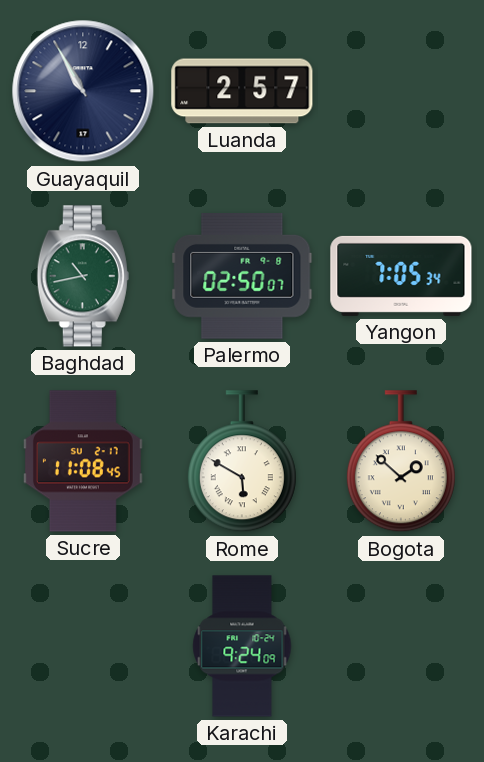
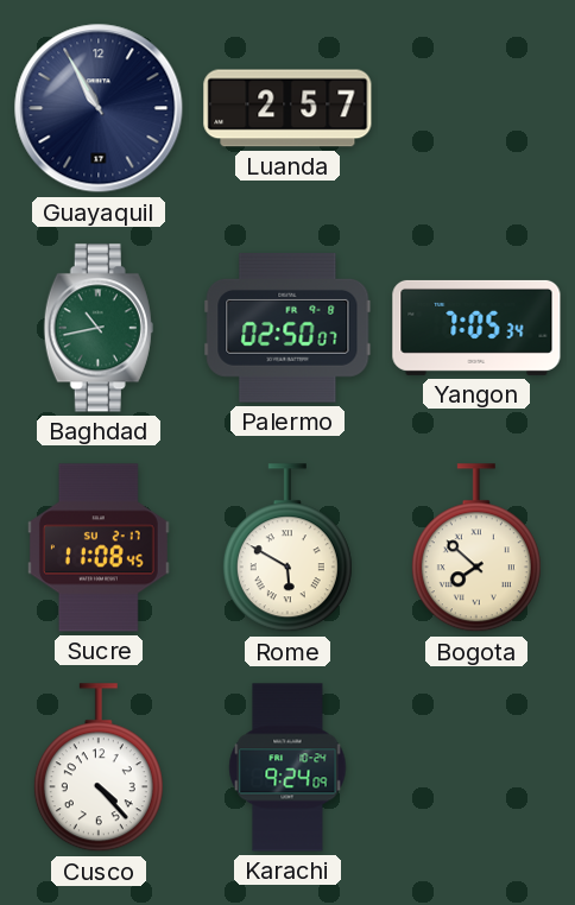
Bogota: 1:52 -> 7:52
Cusco: none -> 4:23
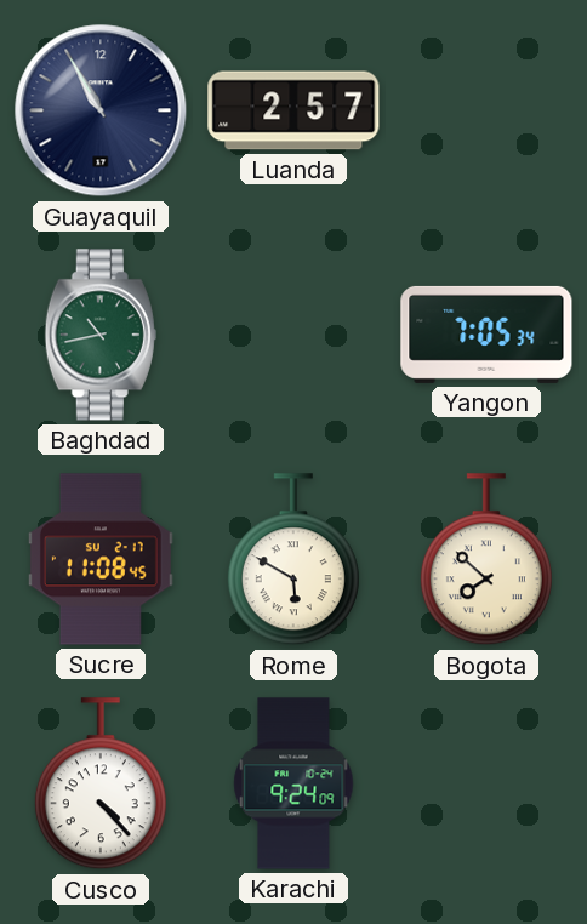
Palermo: 02:50 -> none
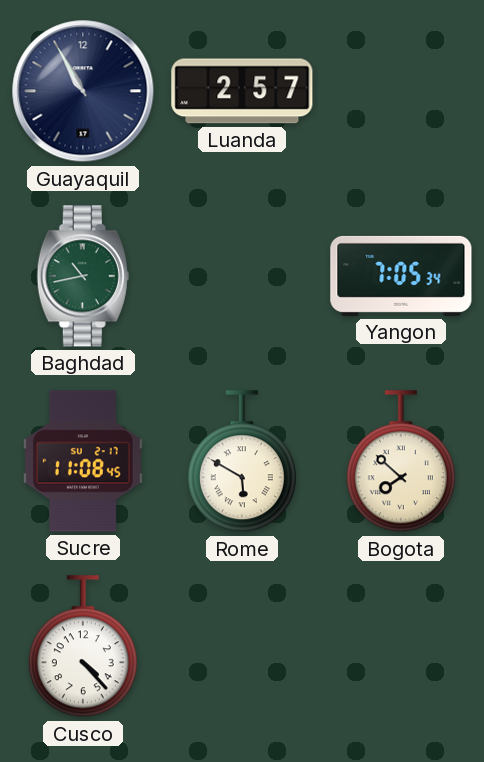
Karachi: 9:24 -> none
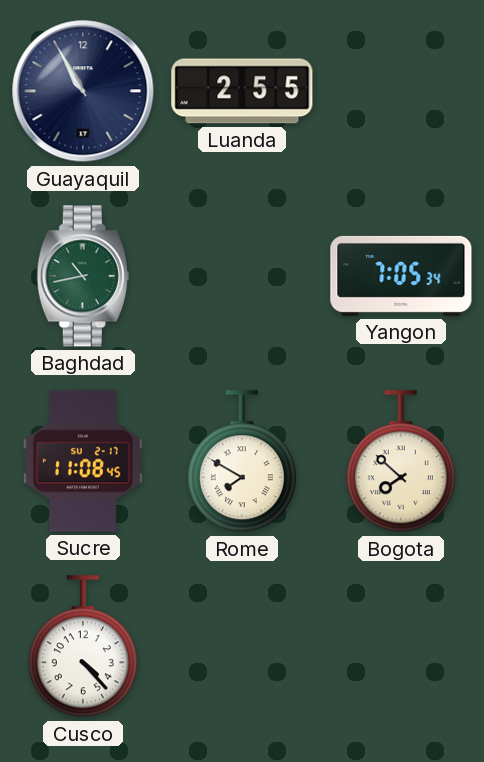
Luanda: 2:57 -> 2:55
Rome: 5:50 -> 7:50
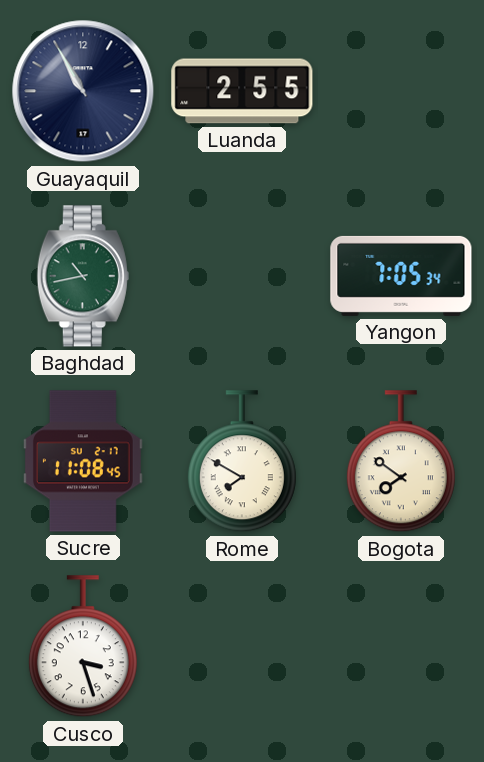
Bogota: 7:52 -> 7:51
Cusco: 4:23 -> 3:27
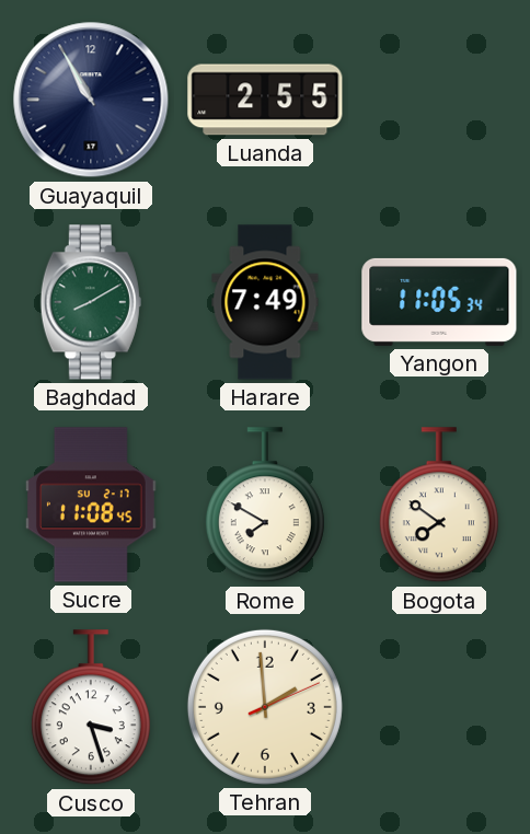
Baghdad: 10:43 -> 8:10
Harare: none -> 7:49
Yangon: 7:05 -> 11:05
Tehran: none -> 1:59
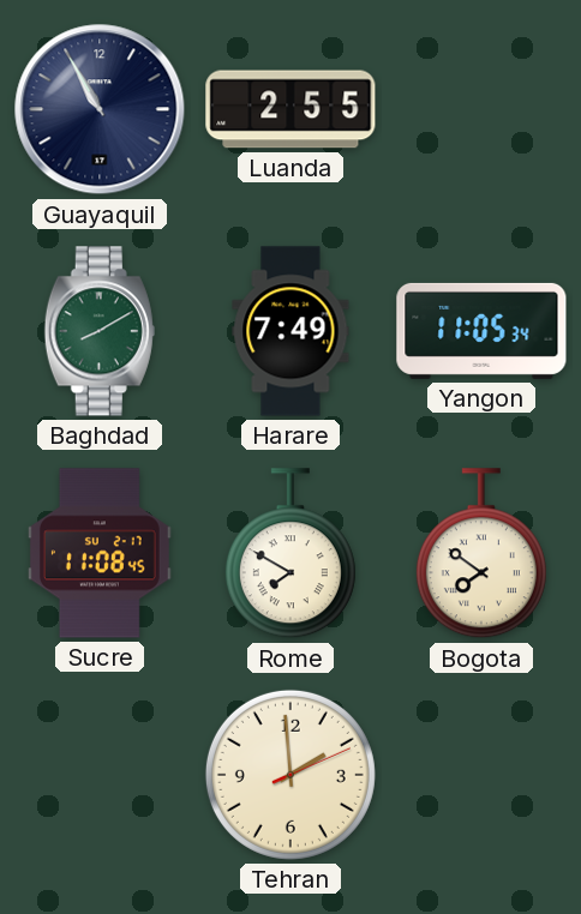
Cusco: 3:27 -> none
